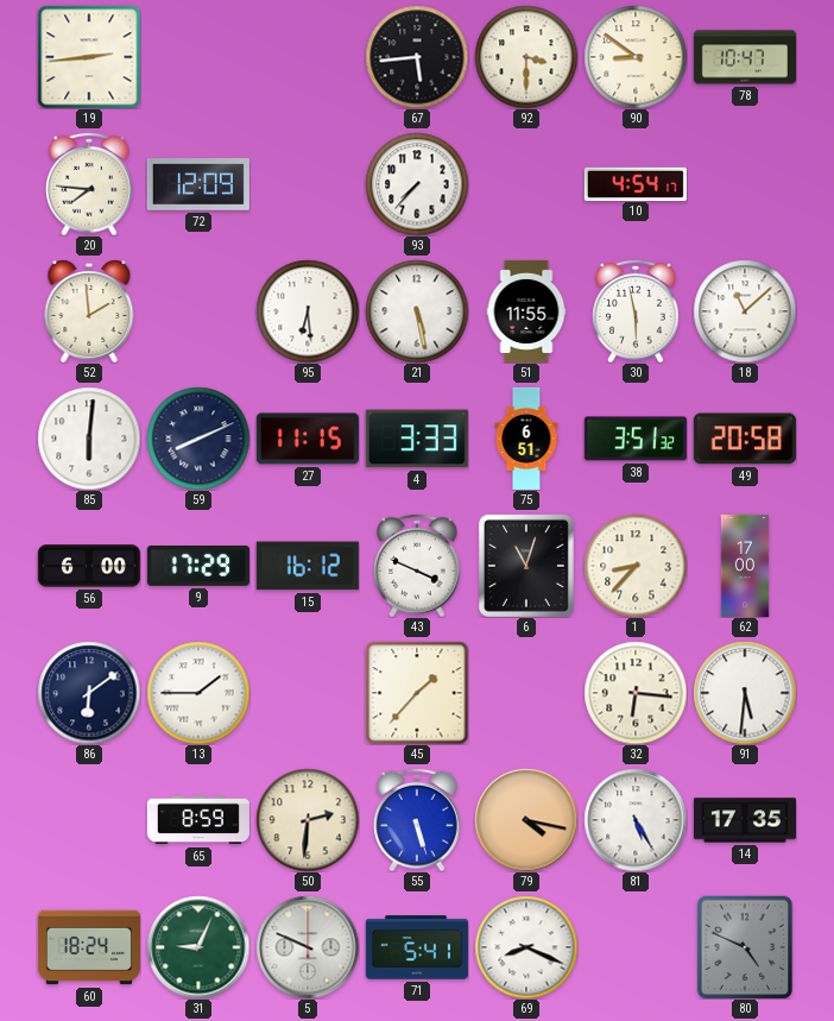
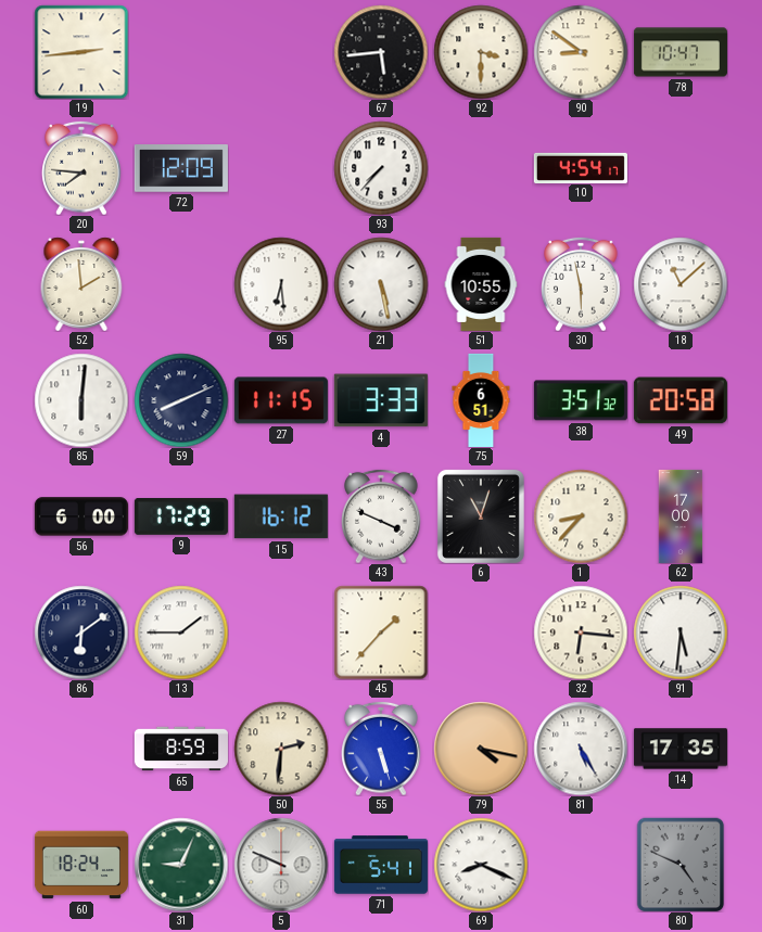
51: 11:55 -> 10:55
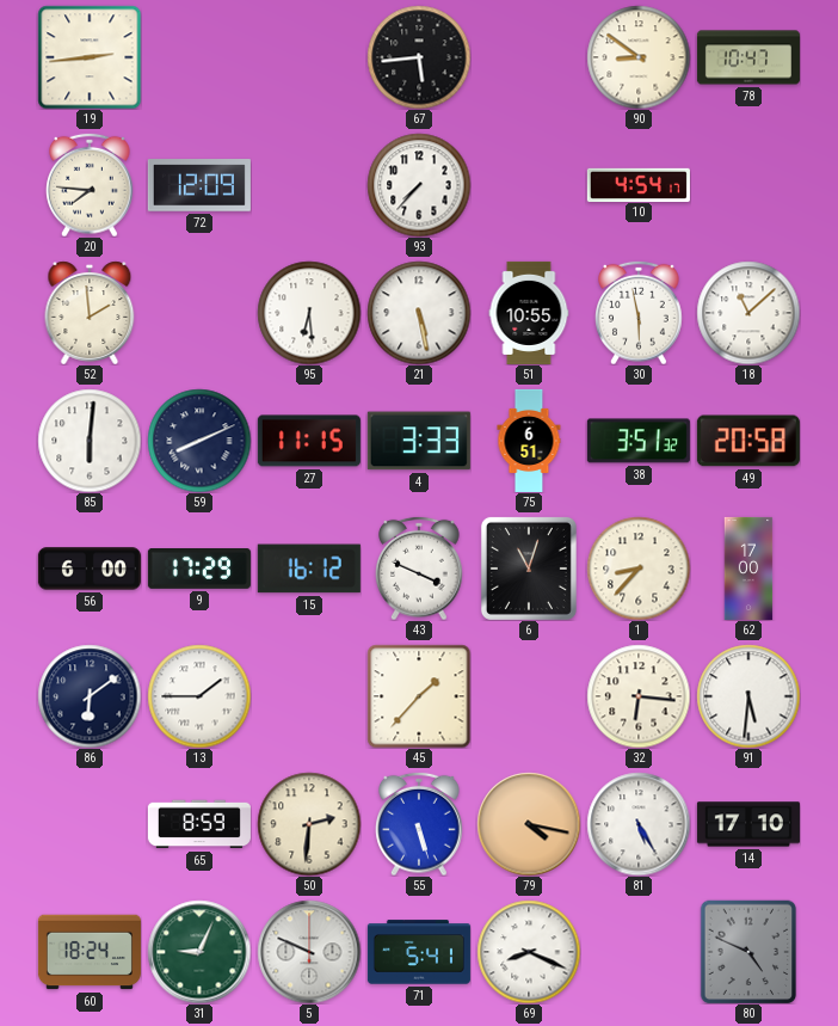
92: 3:30 -> none
14: 17:35 -> 17:10
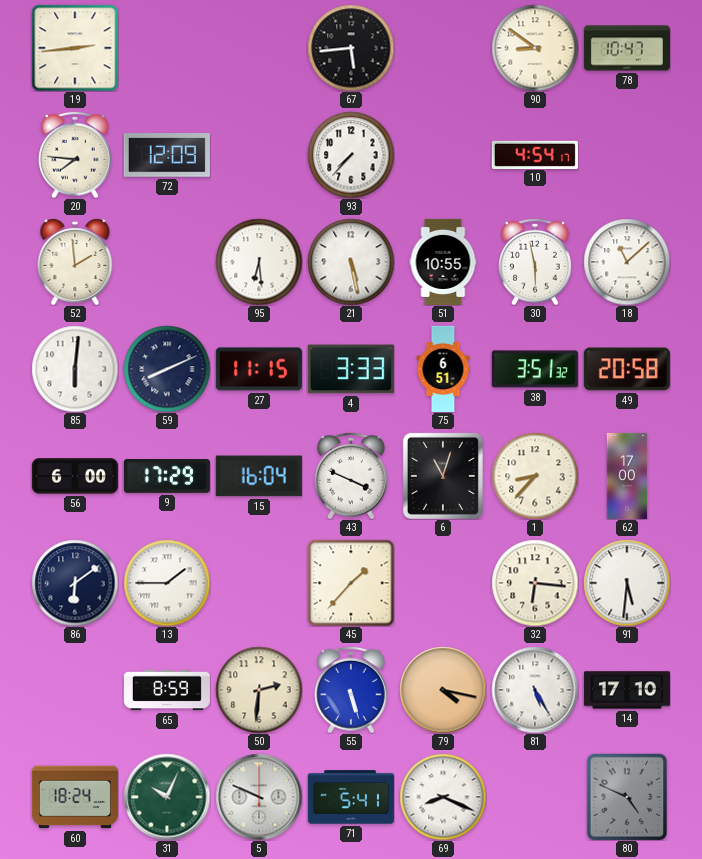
15: 16:12 -> 16:04
31: 9:04 -> 10:04
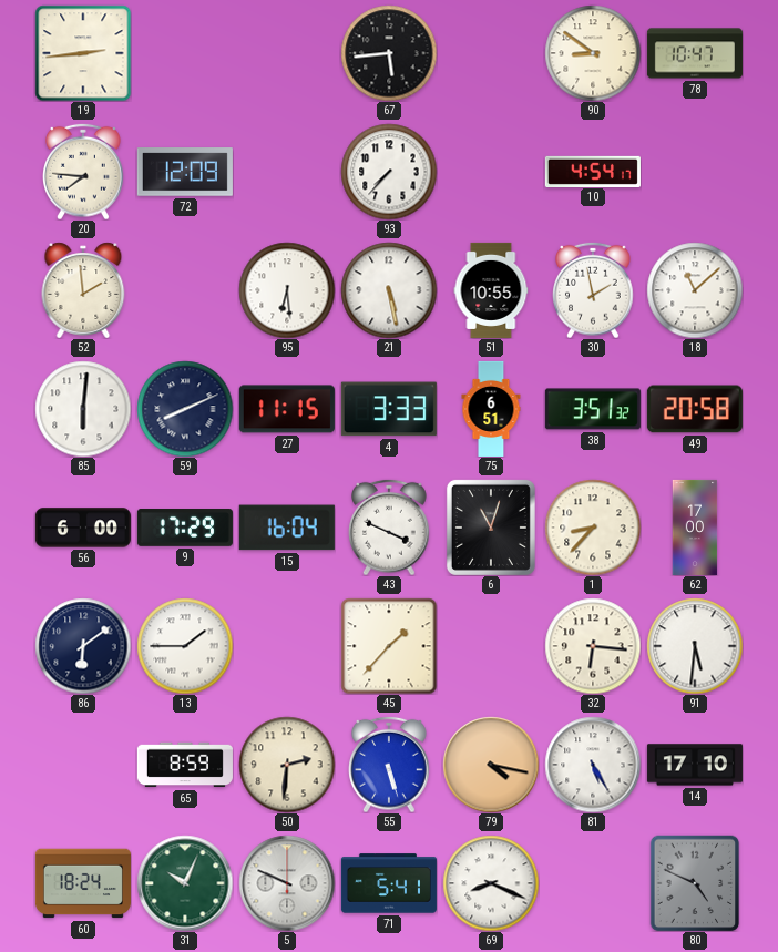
30: 5:58 -> 1:58
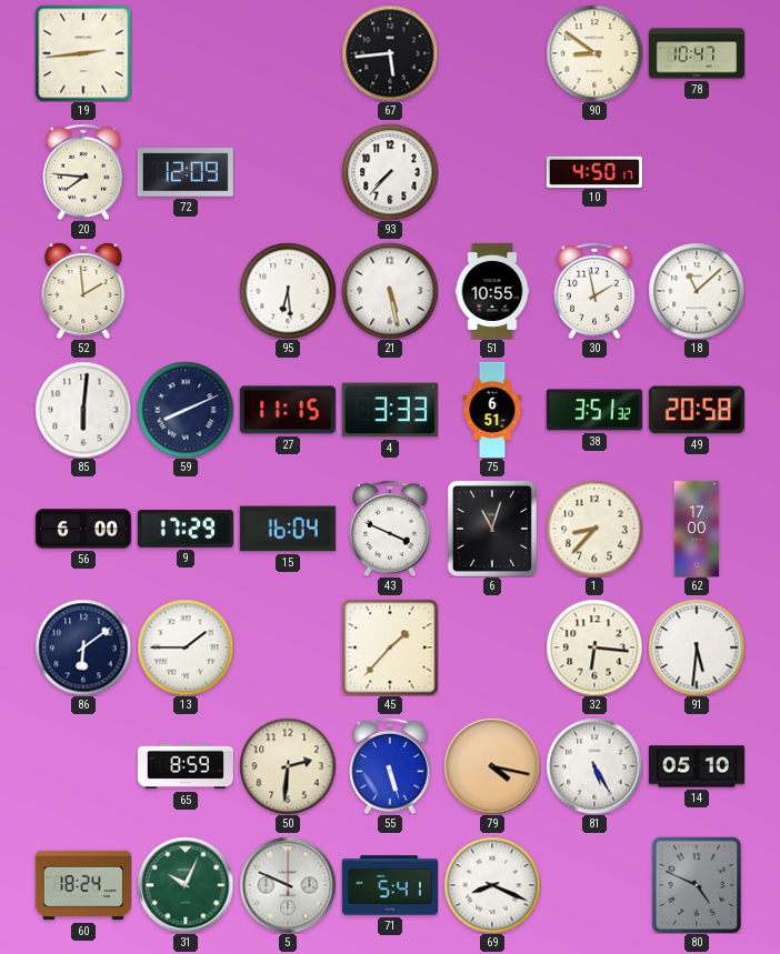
10: 4:54 -> 4:50
14: 17:10 -> 05:10
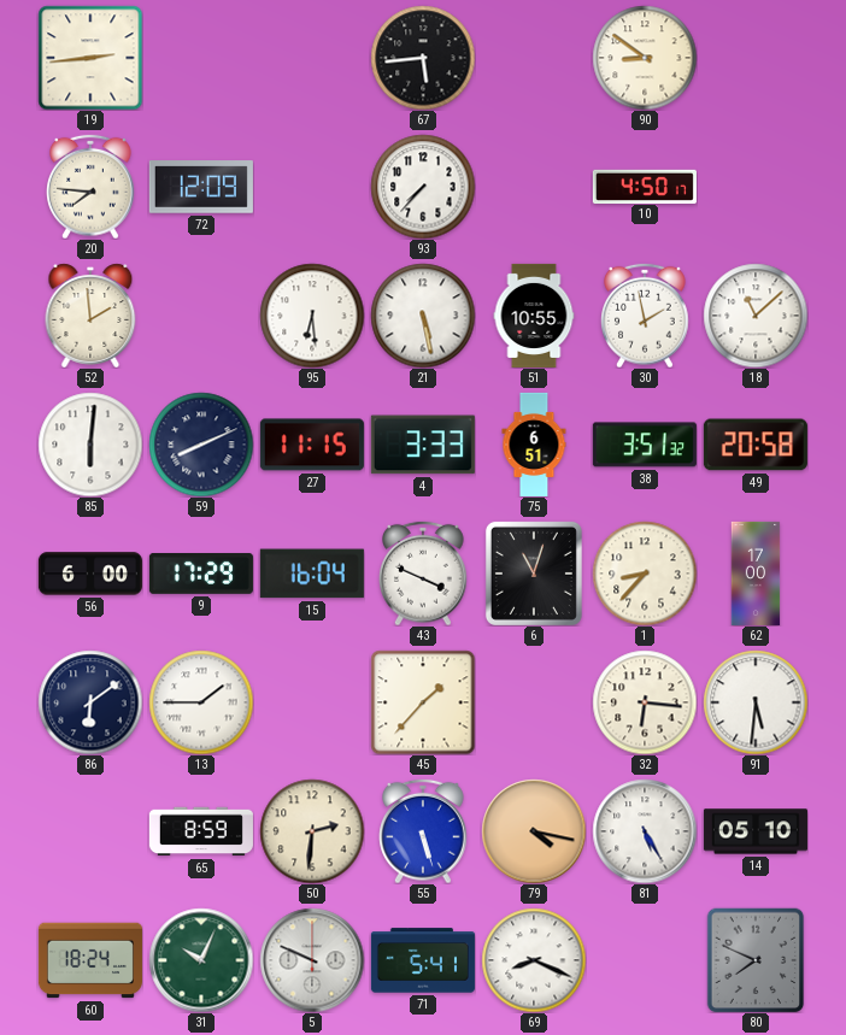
78: 10:47 -> none
80: 4:49 -> 7:49
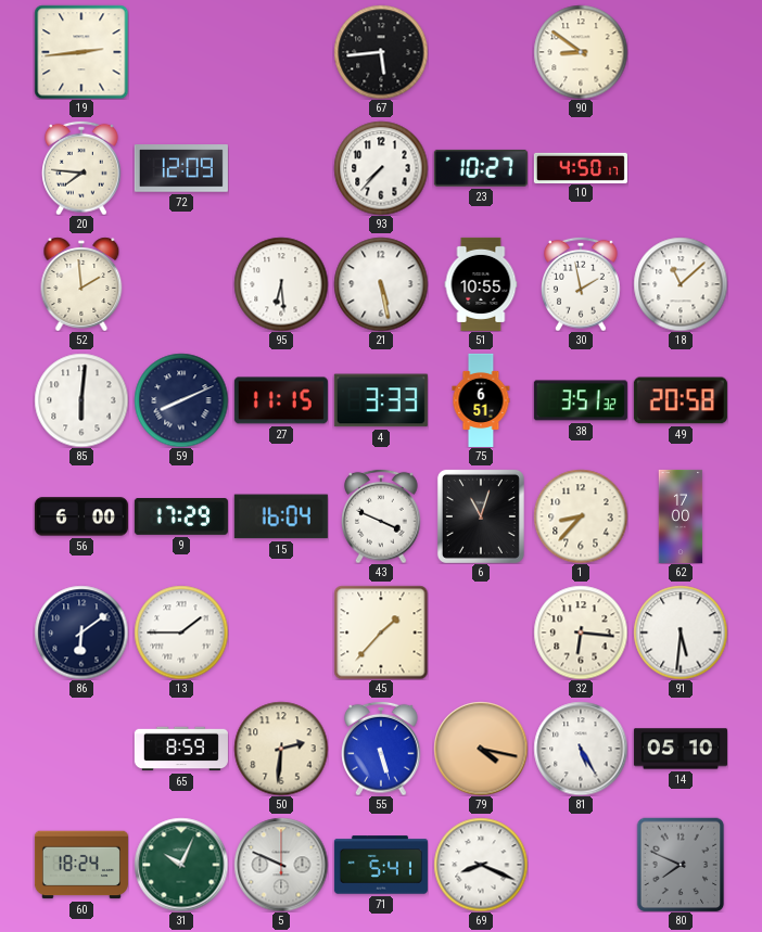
23: none -> 10:27
